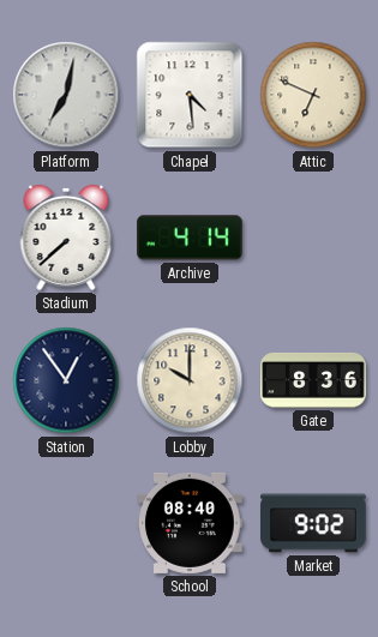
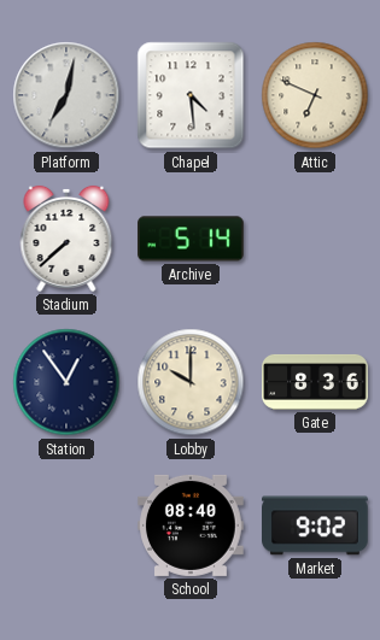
Archive: 4:14 -> 5:14
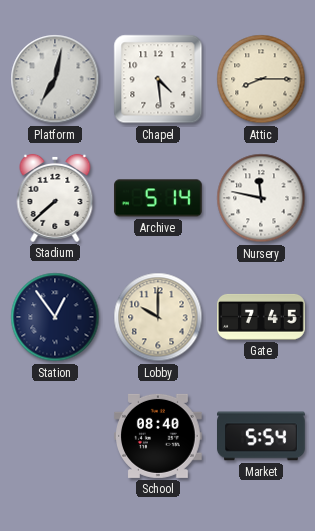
Attic: 6:49 -> 8:15
Nursery: none -> 11:47
Gate: 8:36 -> 7:45
Market: 9:02 -> 5:54
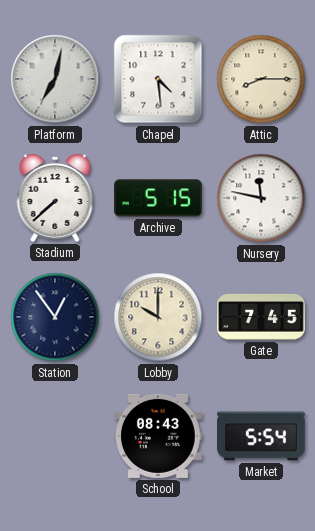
Archive: 5:14 -> 5:15
School: 08:40 -> 08:43
